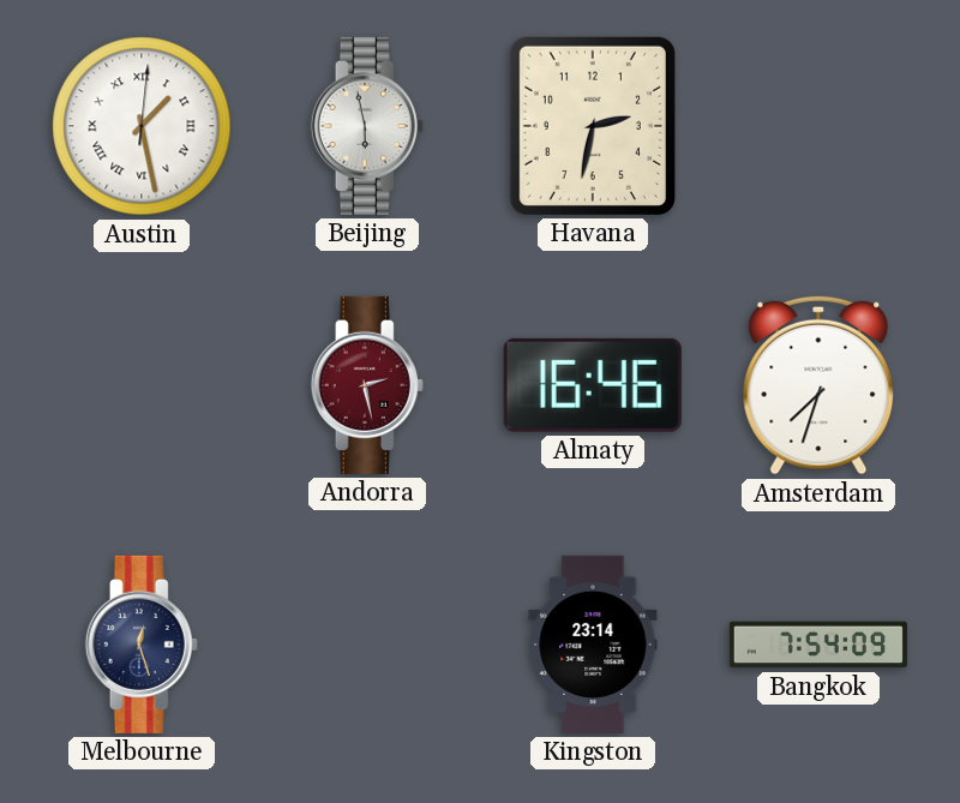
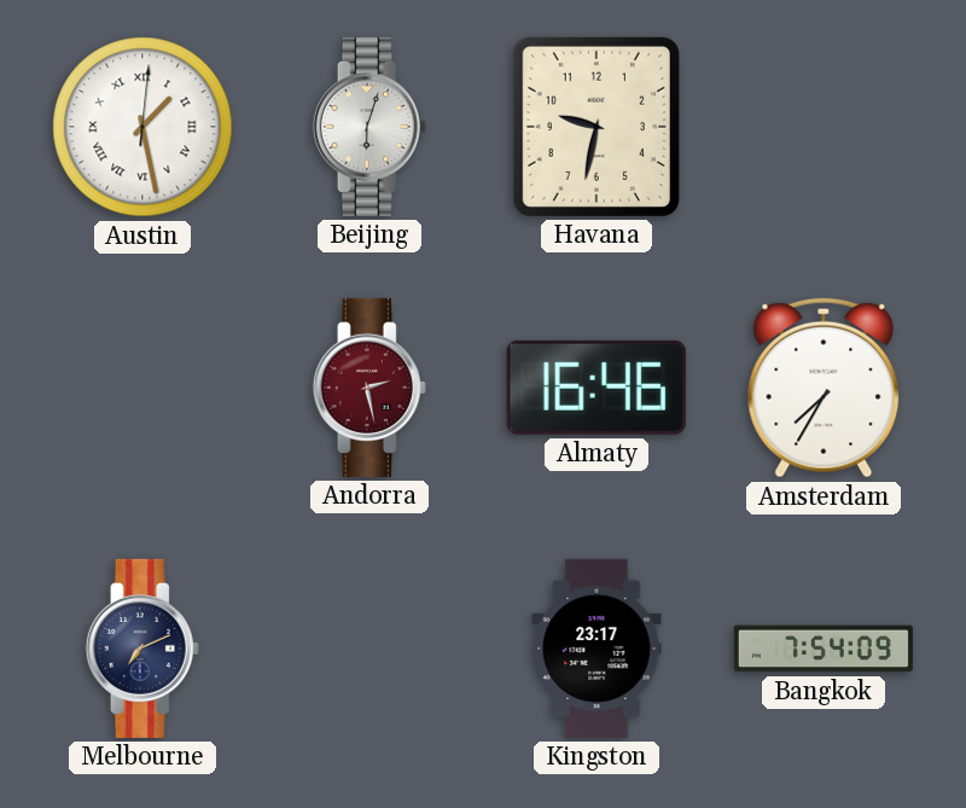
Beijing: 5:58 -> 6:03
Havana: 2:32 -> 9:32
Amsterdam: 7:33 -> 7:35
Melbourne: 12:27 -> 7:11
Kingston: 23:14 -> 23:17
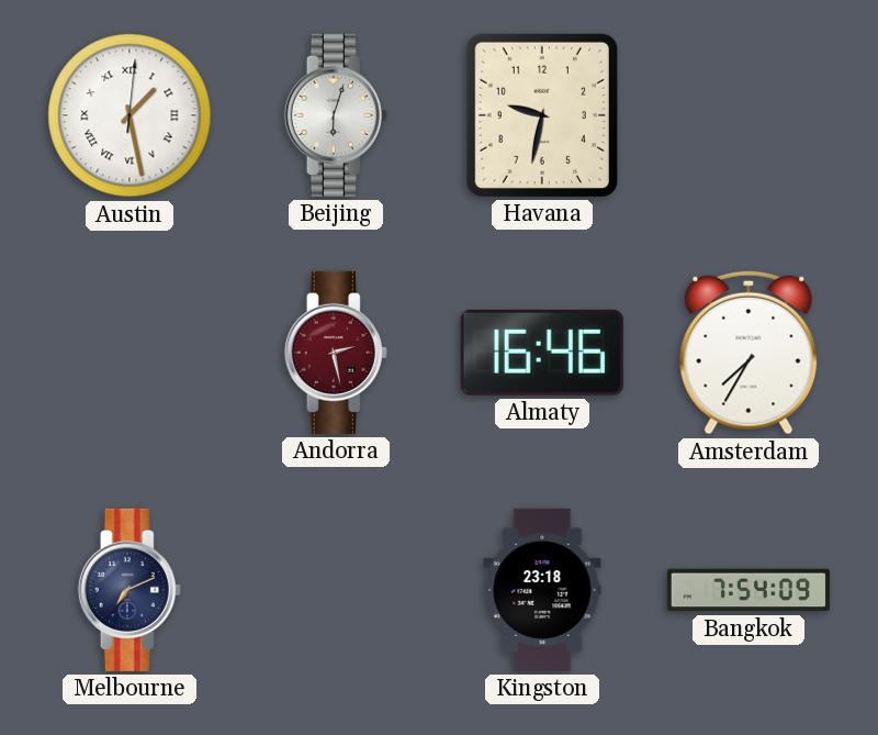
Kingston: 23:17 -> 23:18
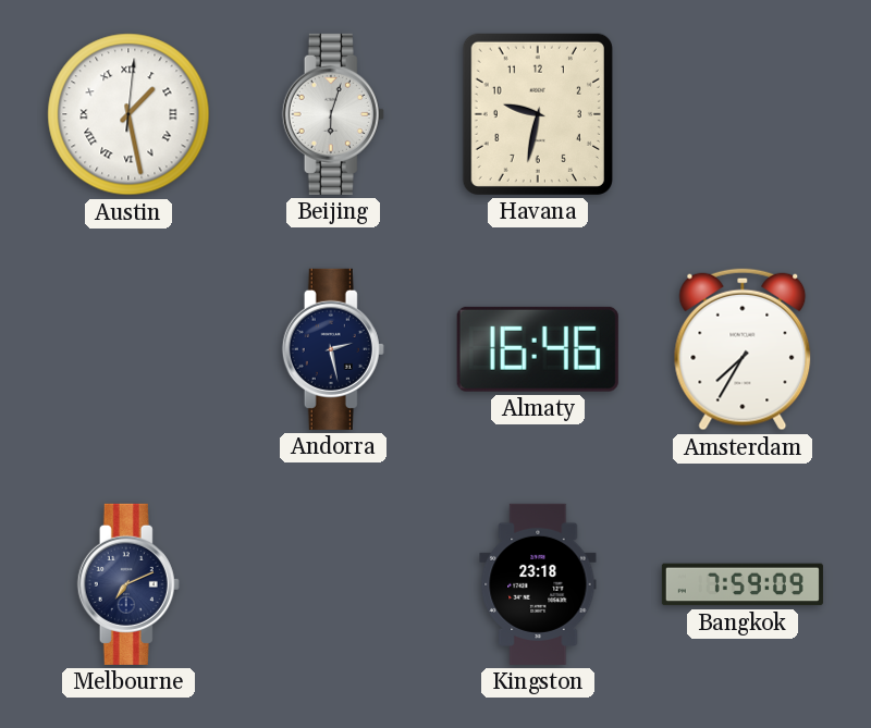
Andorra dial: burgundy -> navy
Bangkok: 7:54 -> 7:59
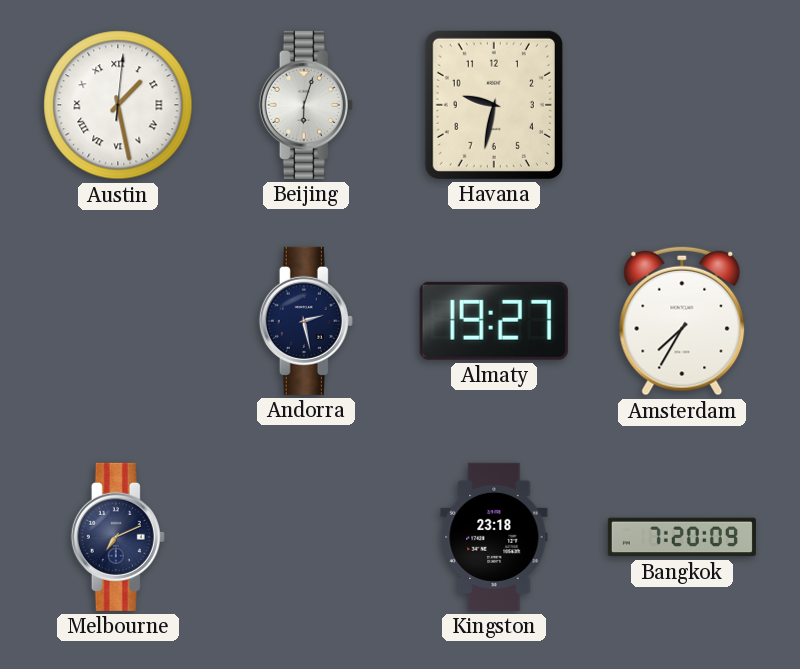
Almaty: 16:46 -> 19:27
Bangkok: 7:59 -> 7:20
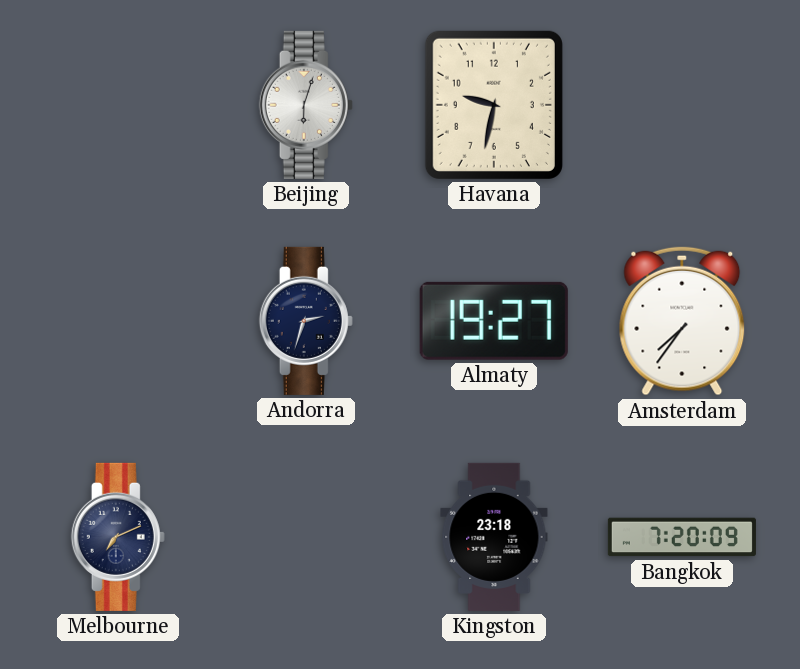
Austin: 1:28 -> none
Andorra: 2:28 -> 2:33
Amsterdam: 7:35 -> 7:36
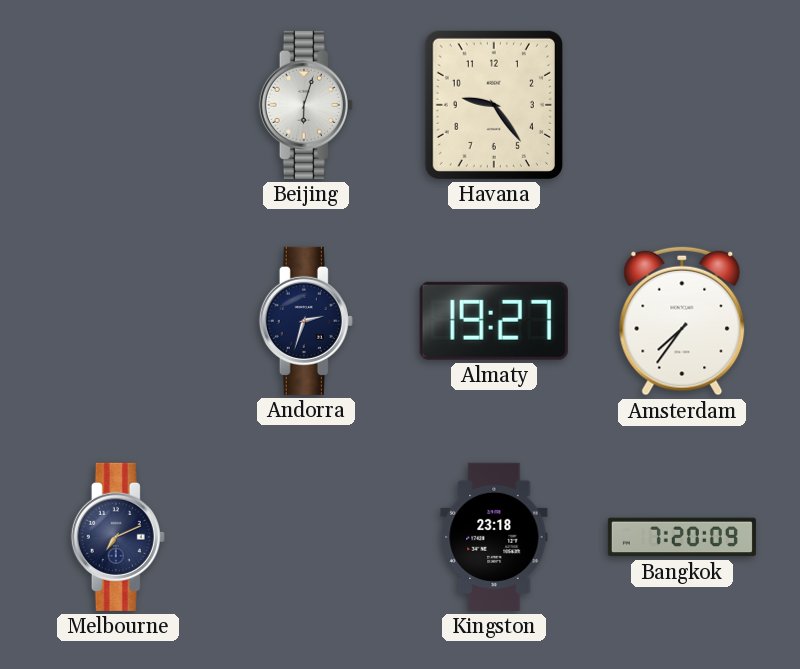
Havana: 9:32 -> 9:24
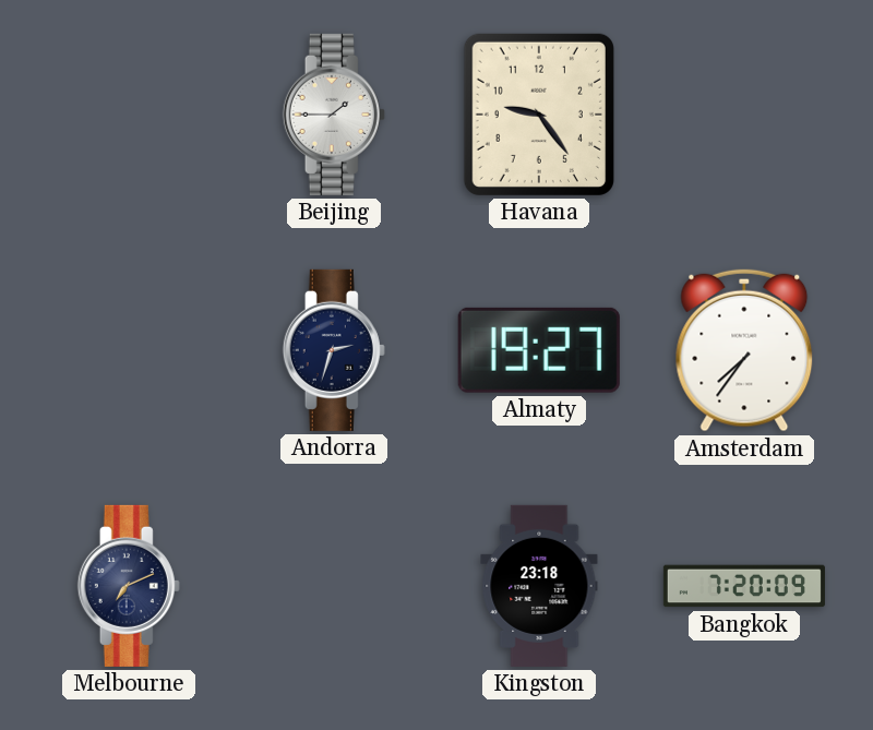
Beijing: 6:03 -> 1:45
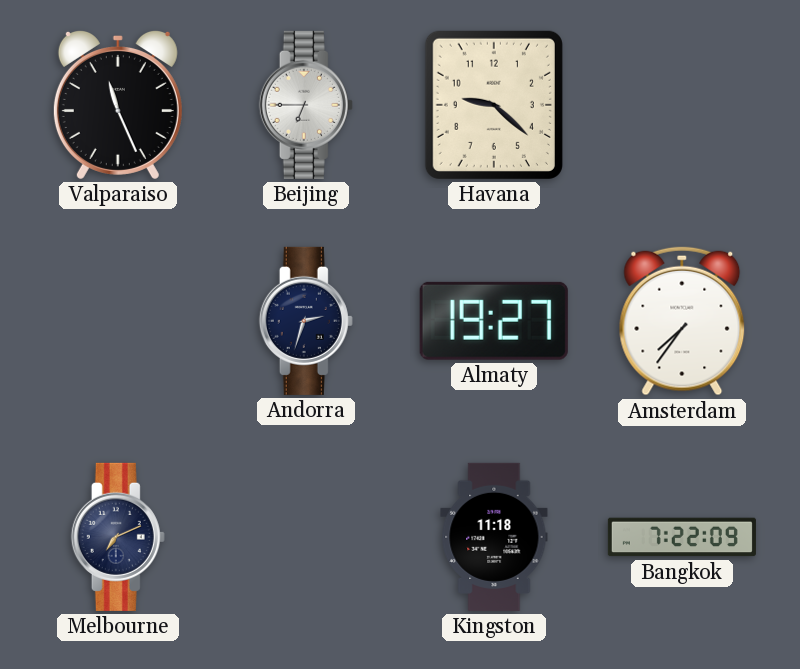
Valparaiso: none -> 11:26
Beijing: 1:45 -> 6:45
Havana: 9:24 -> 9:22
Kingston: 23:18 -> 11:18
Bangkok: 7:20 -> 7:22
